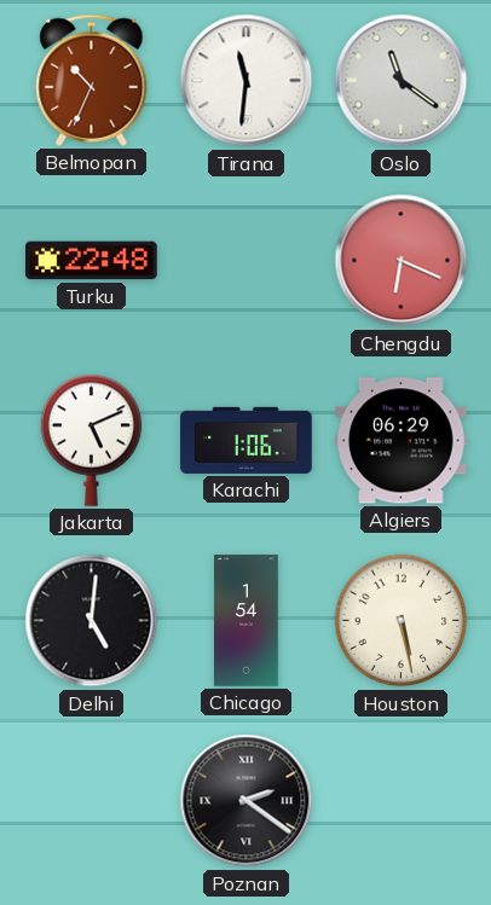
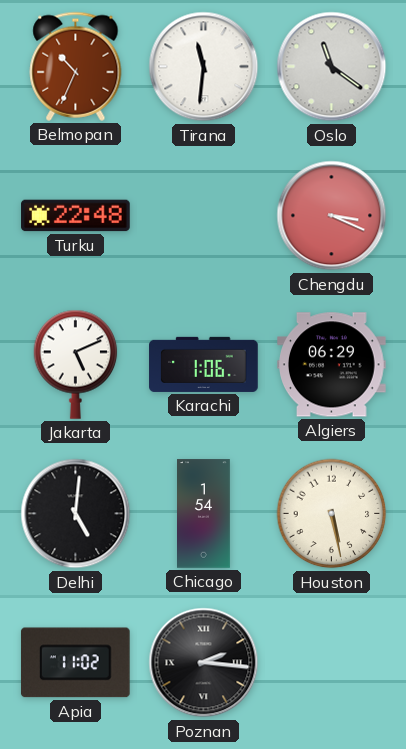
Chengdu: 6:19 -> 3:19
Apia: none -> 11:02
Poznan: 2:21 -> 2:16
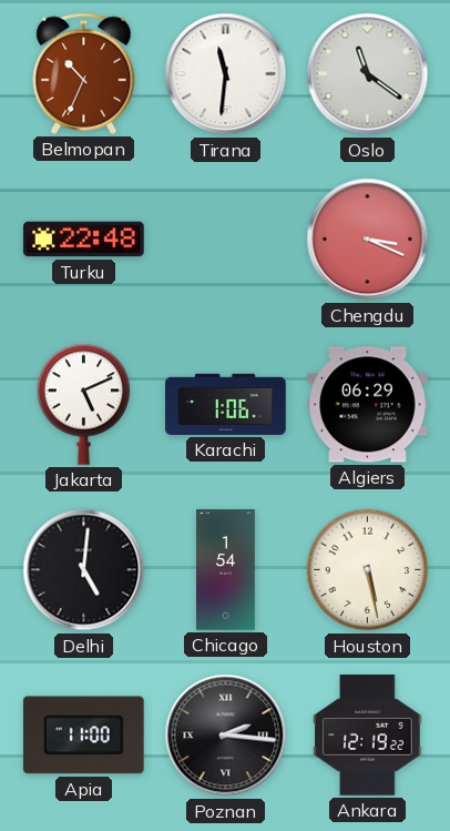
Apia: 11:02 -> 11:00
Ankara: none -> 12:19
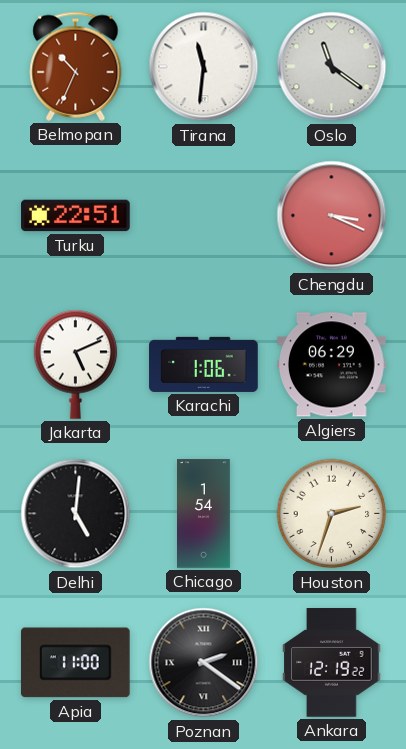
Turku: 22:48 -> 22:51
Houston: 5:28 -> 2:33
Poznan: 2:16 -> 2:21
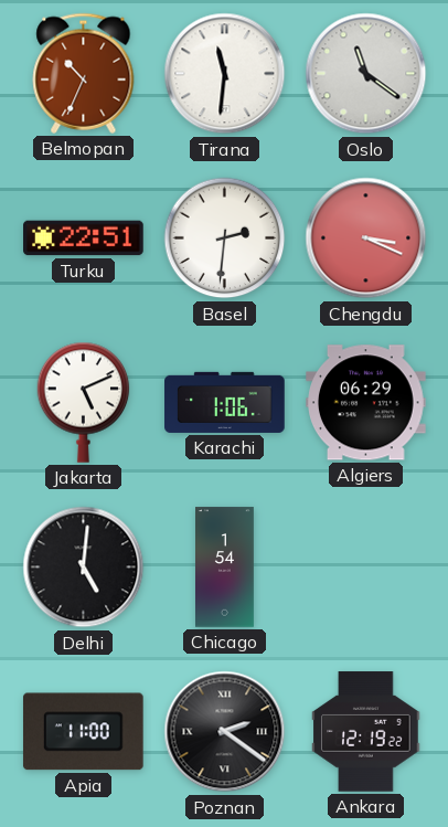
Basel: none -> 2:31
Houston: 2:33 -> none
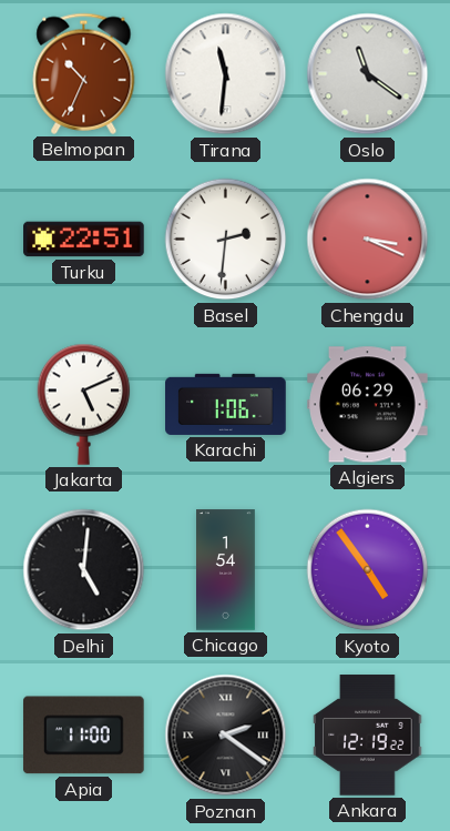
Kyoto: none -> 4:54
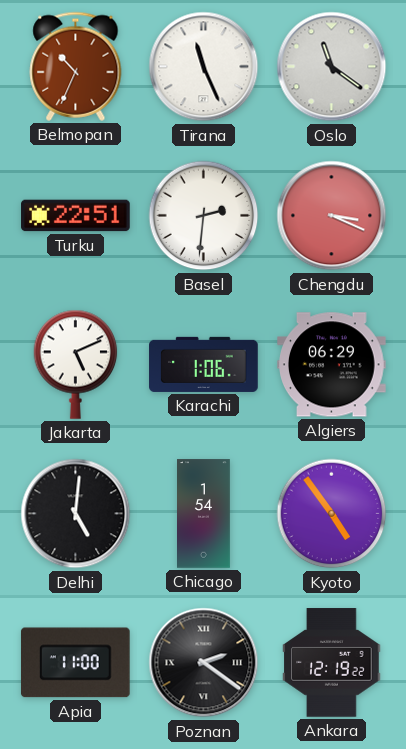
Tirana: 11:31 -> 11:26
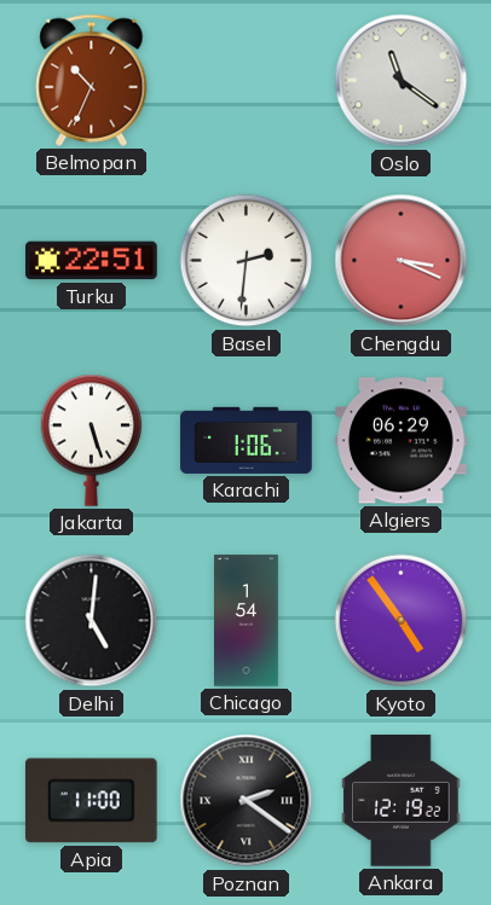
Tirana: 11:26 -> none
Jakarta: 5:11 -> 5:27
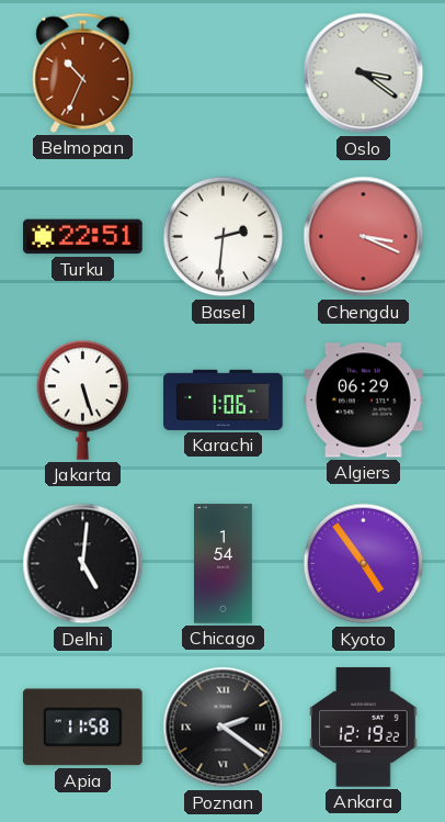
Oslo: 11:21 -> 3:21
Apia: 11:00 -> 11:58
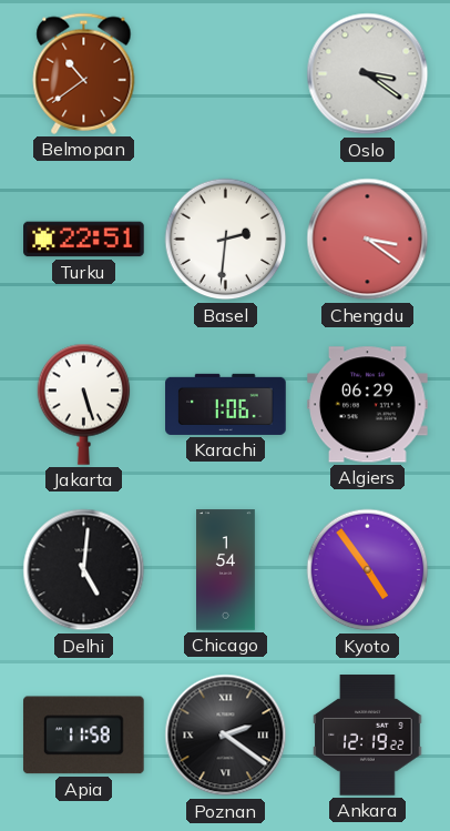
Belmopan: 10:34 -> 10:39
Chengdu: 3:19 -> 3:21
